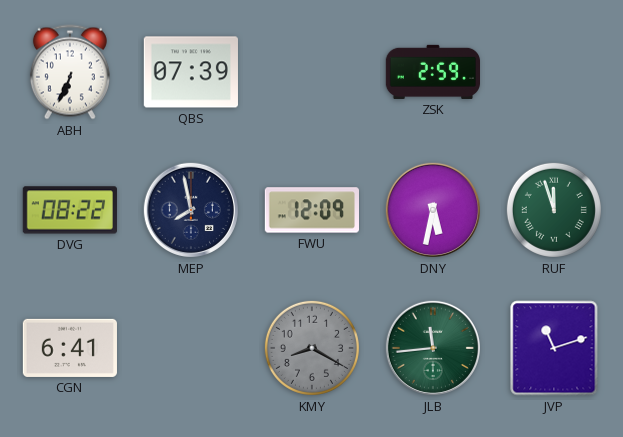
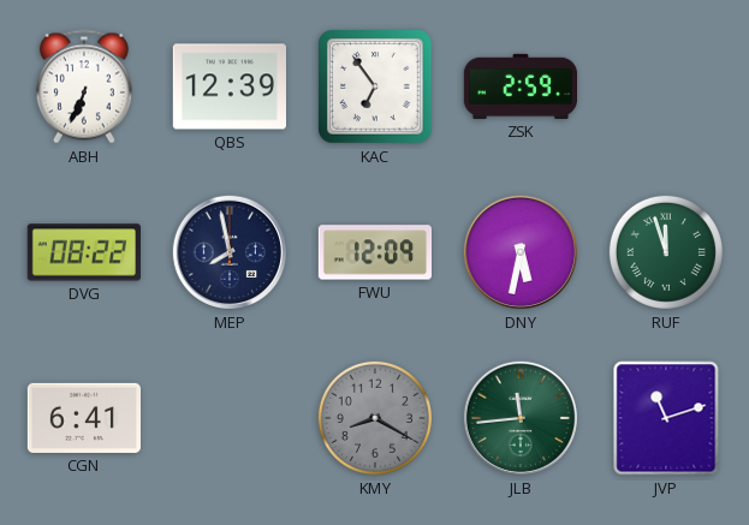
QBS: 07:39 -> 12:39
KAC: none -> 6:54
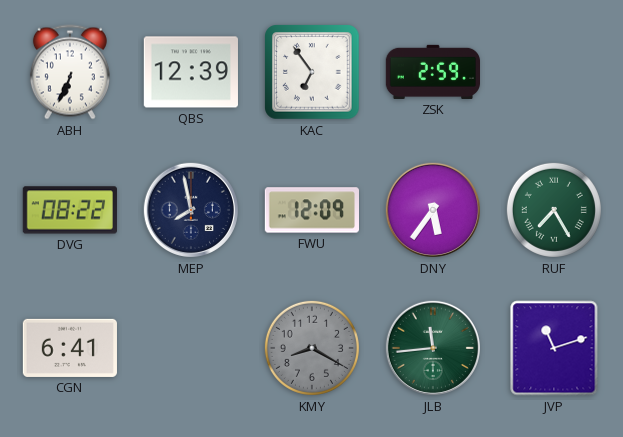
DNY: 5:32 -> 5:36
RUF: 11:57 -> 7:25
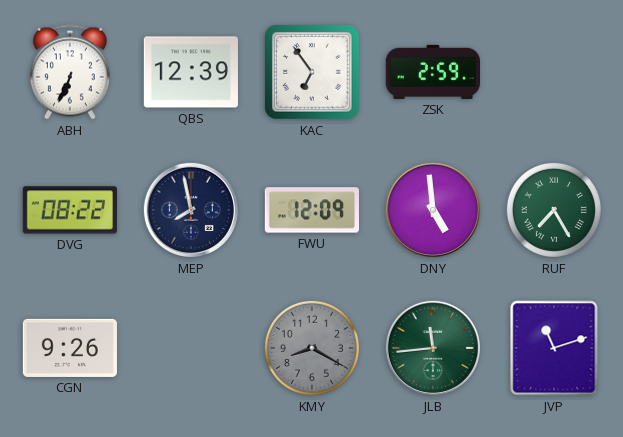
DNY: 5:36 -> 4:59
CGN: 6:41 -> 9:26
